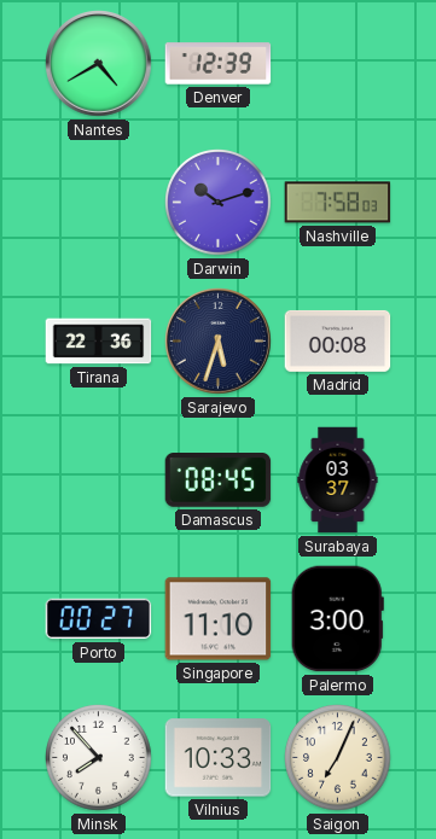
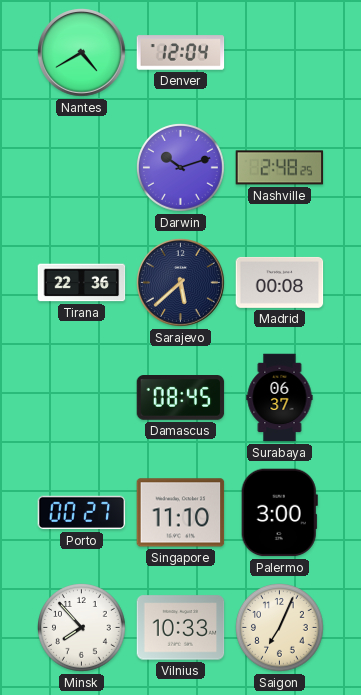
Denver: 12:39 -> 12:04
Nashville: 7:58 -> 2:48
Sarajevo: 5:33 -> 5:38
Surabaya: 03:37 -> 06:37
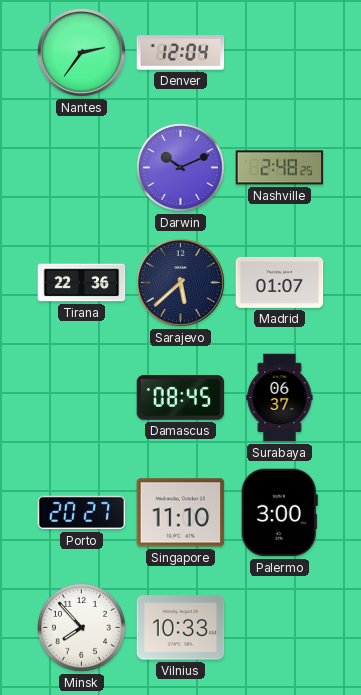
Nantes: 4:40 -> 2:36
Darwin: 10:12 -> 10:11
Madrid: 00:08 -> 01:07
Porto: 00:27 -> 20:27
Saigon: 7:04 -> none
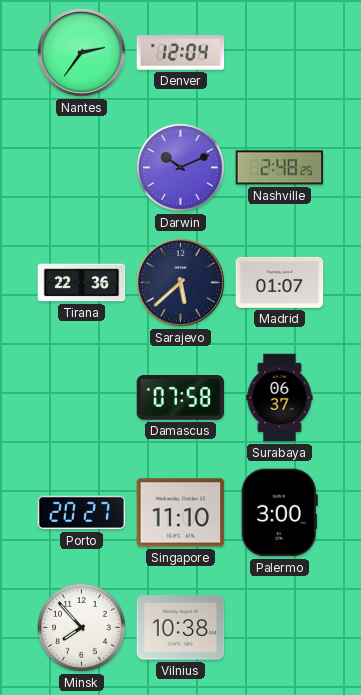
Damascus: 08:45 -> 07:58
Vilnius: 10:33 -> 10:38
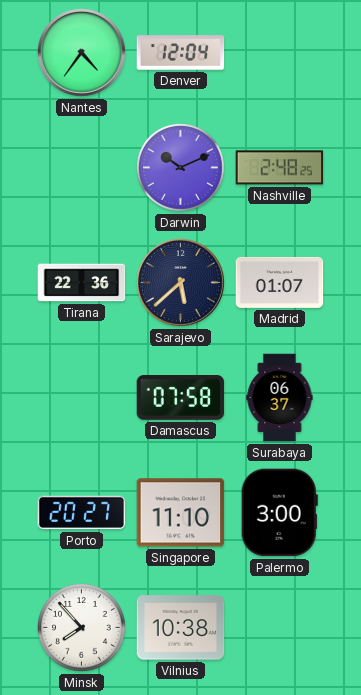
Nantes: 2:36 -> 4:36
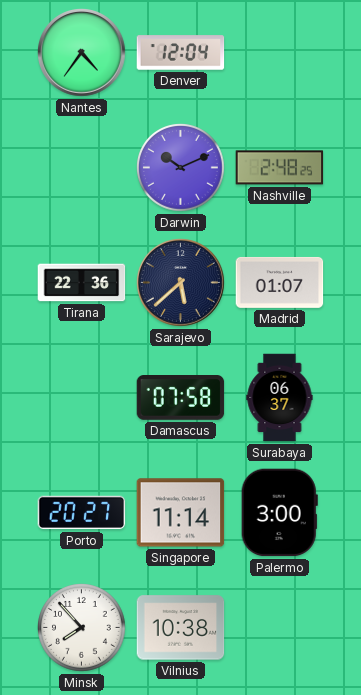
Singapore: 11:10 -> 11:14
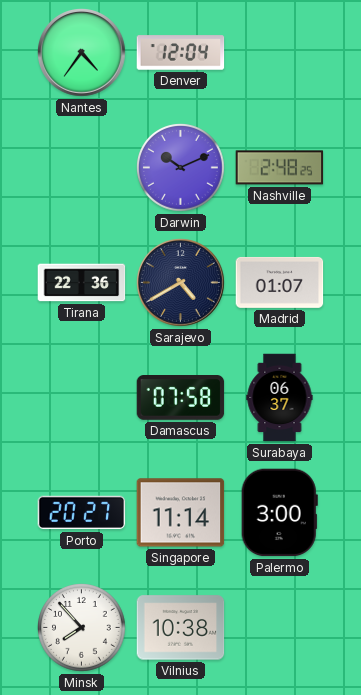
Sarajevo: 5:38 -> 4:40
